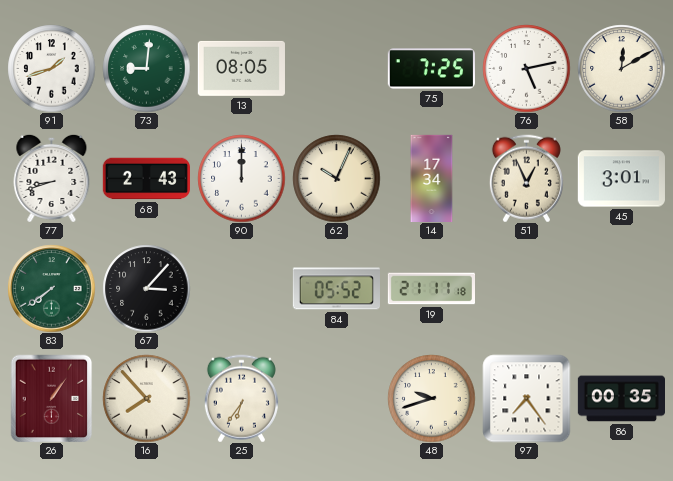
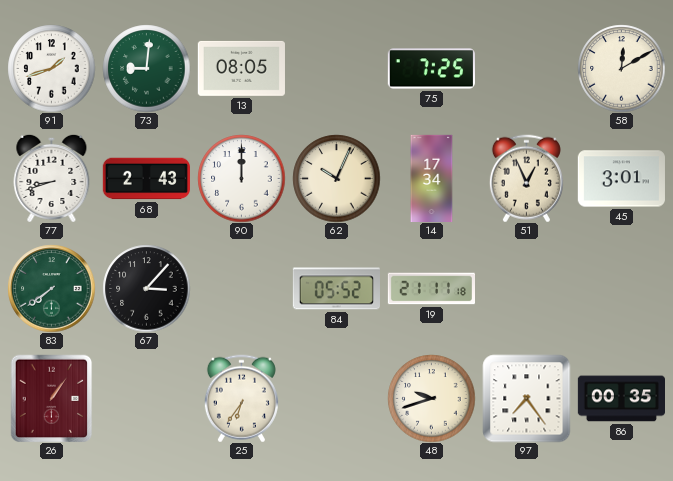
76: 5:13 -> none
16: 7:53 -> none
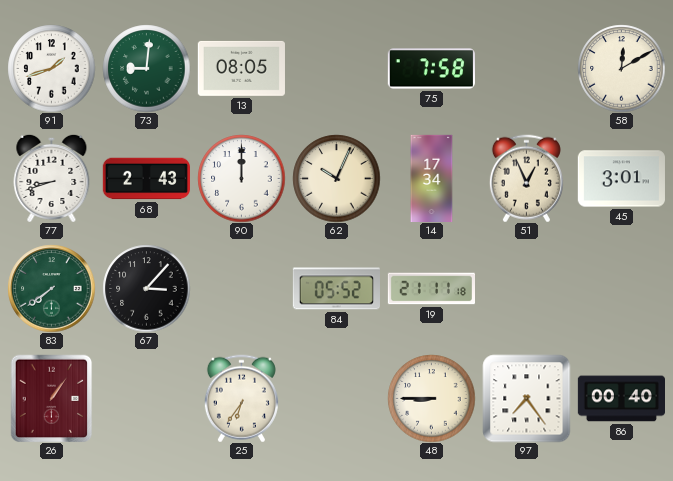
75: 7:25 -> 7:58
48: 9:42 -> 8:45
86: 00:35 -> 00:40
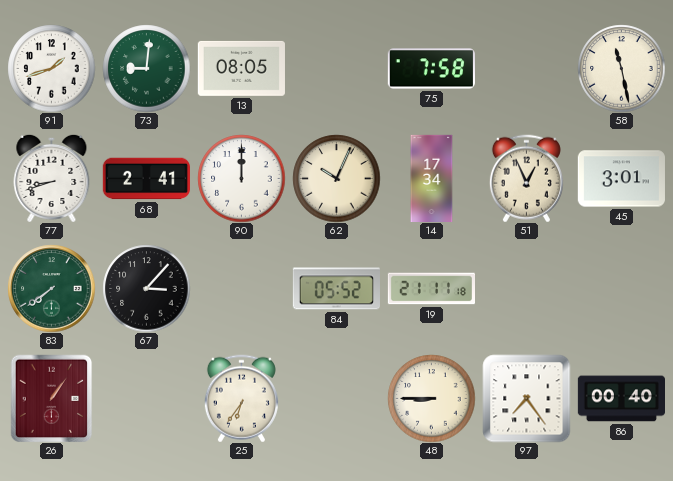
58: 12:10 -> 11:28
68: 2:43 -> 2:41
